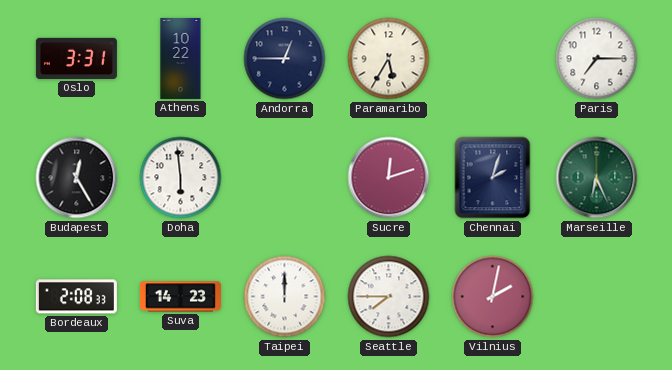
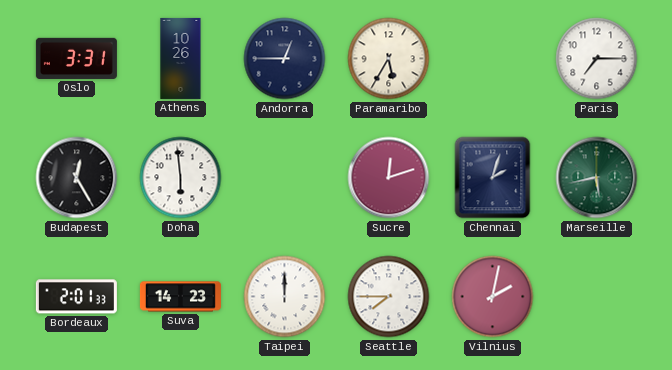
Athens: 10:22 -> 10:26
Marseille: 6:26 -> 5:43
Bordeaux: 2:08 -> 2:01
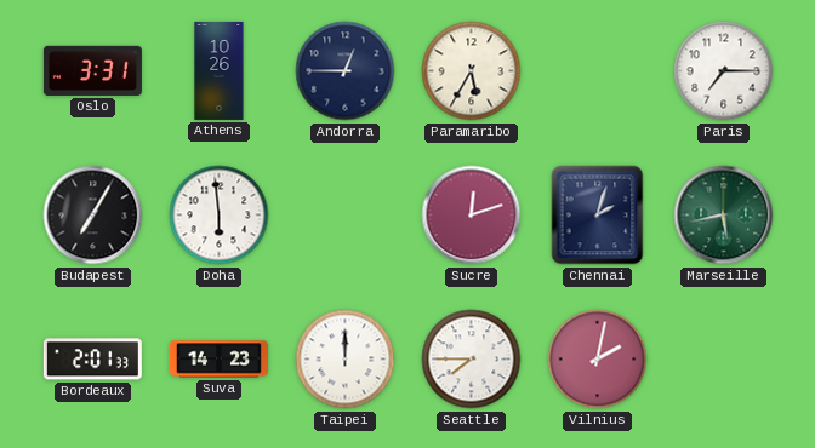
Budapest: 12:25 -> 7:05
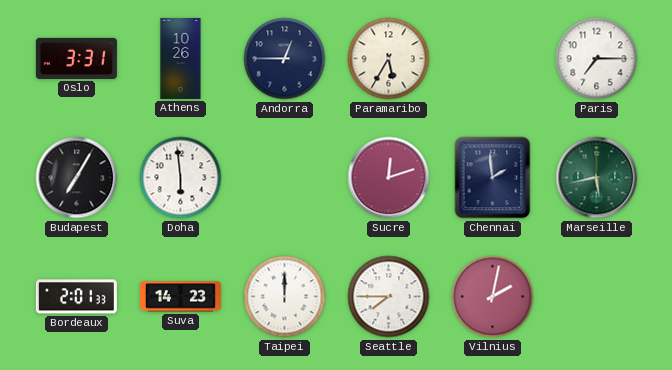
Chennai: 2:03 -> 1:59
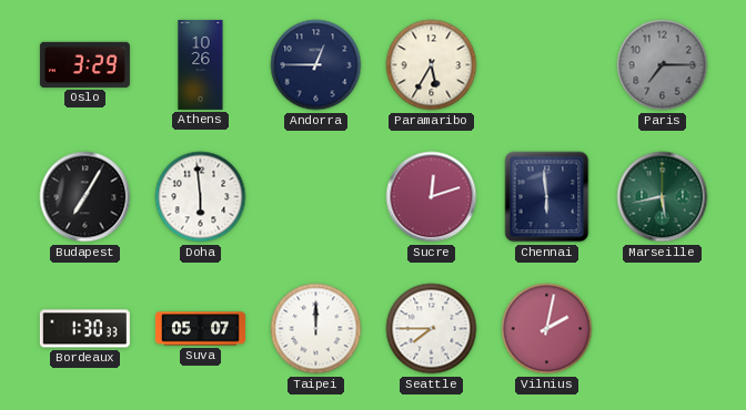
Oslo: 3:31 -> 3:29
Paris dial: white -> grey
Chennai: 1:59 -> 5:59
Bordeaux: 2:01 -> 1:30
Suva: 14:23 -> 05:07
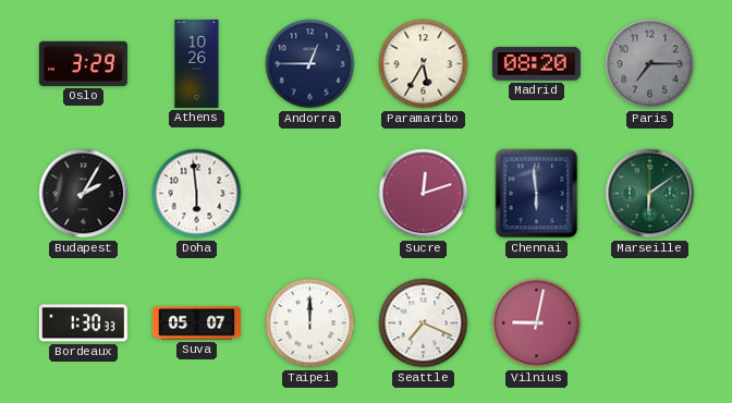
Madrid: none -> 08:20
Budapest: 7:05 -> 2:05
Marseille: 5:43 -> 6:09
Seattle: 7:45 -> 7:19
Vilnius: 2:02 -> 9:02
